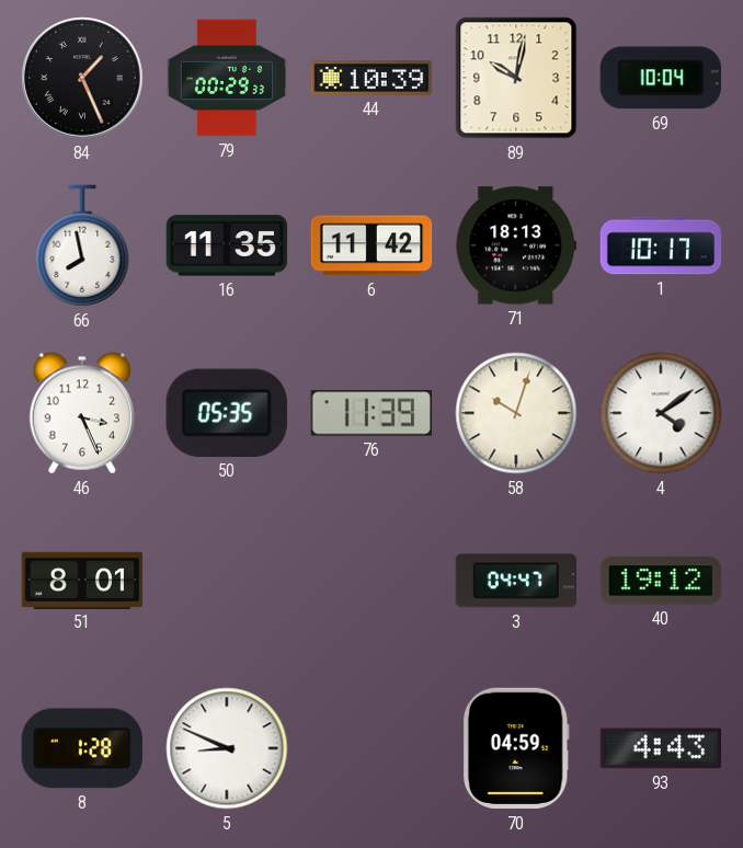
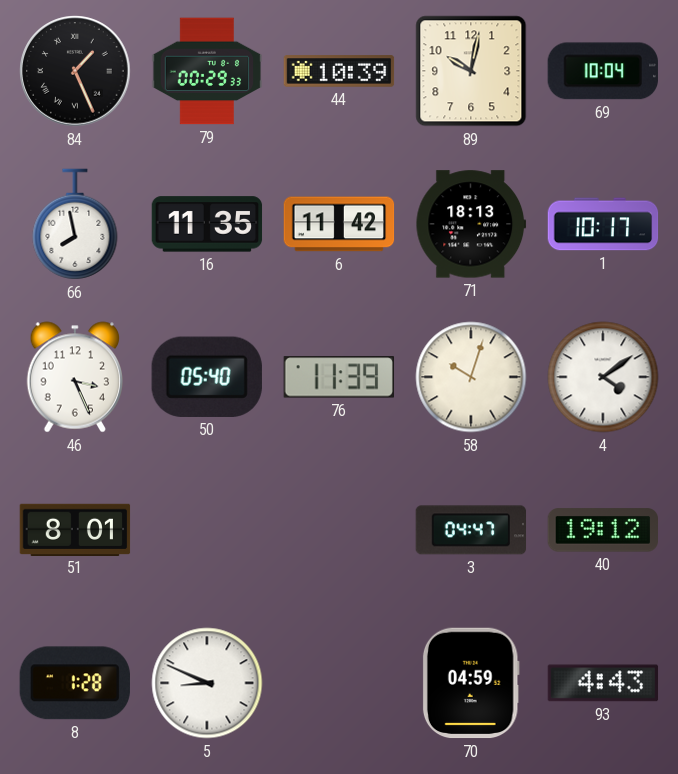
50: 05:35 -> 05:40
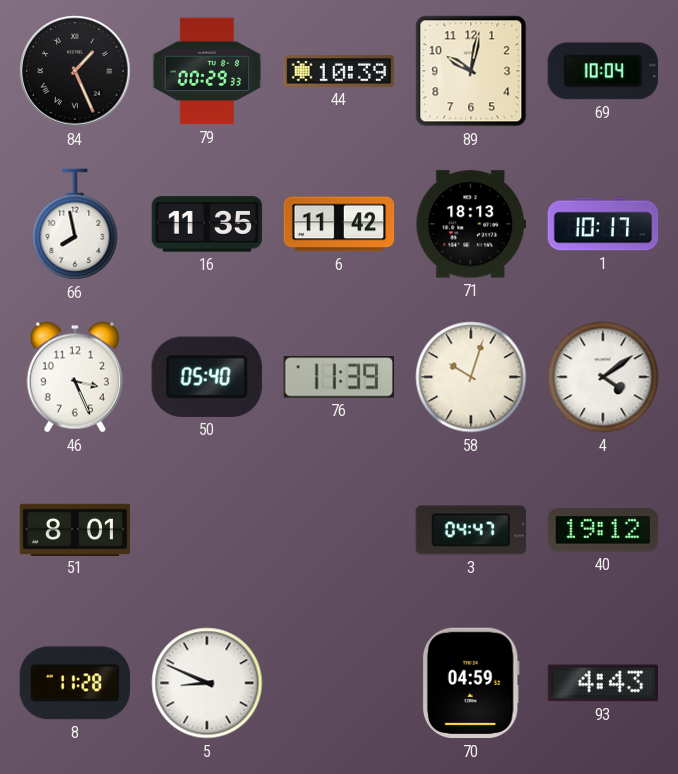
8: 1:28 -> 11:28
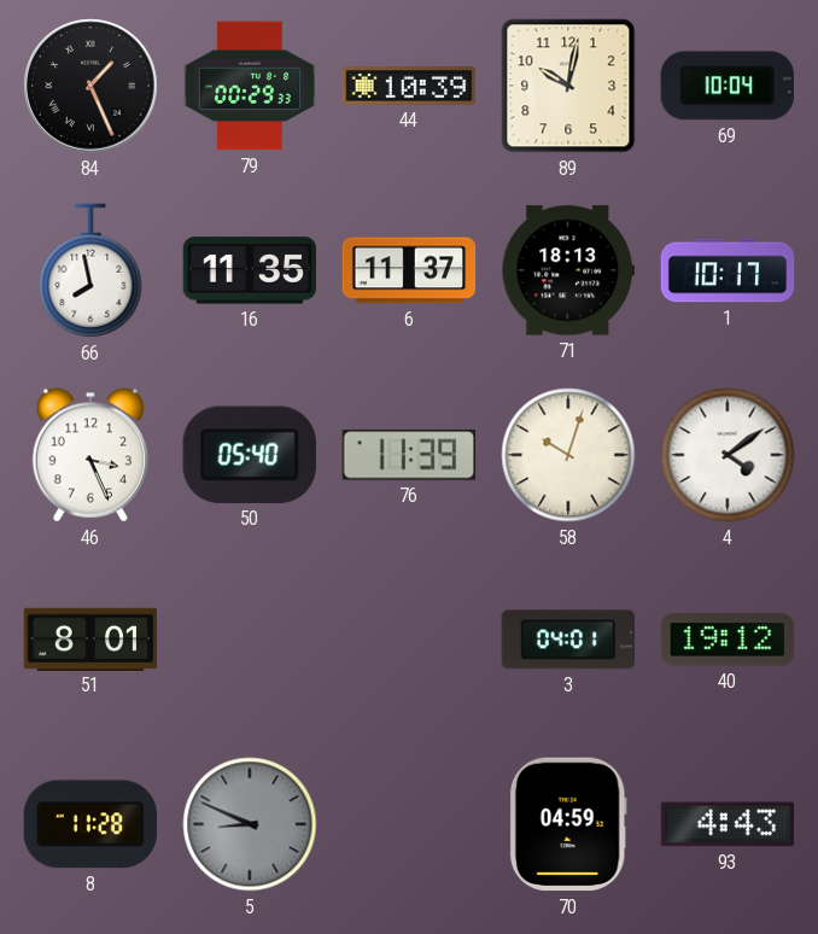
6: 11:42 -> 11:37
3: 04:47 -> 04:01
5 dial: white -> grey
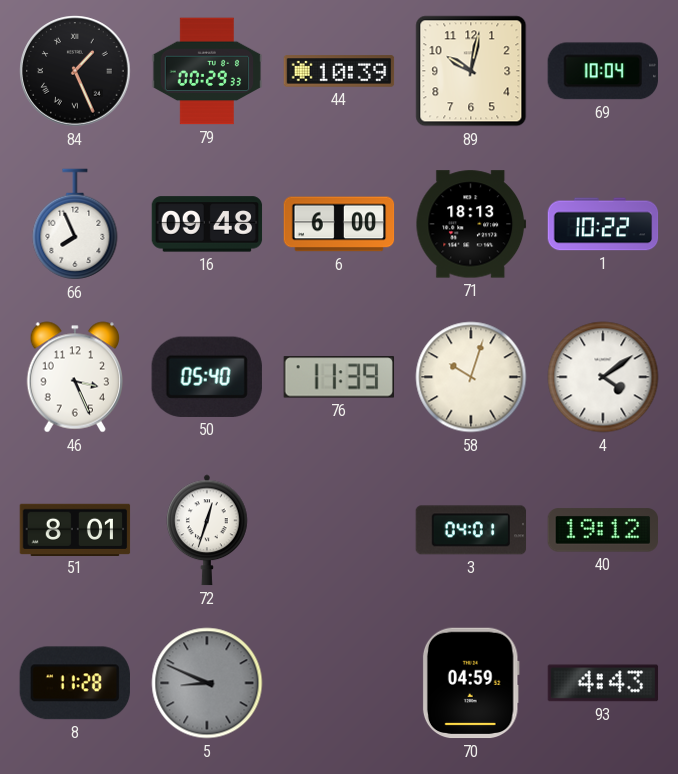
66: 7:58 -> 7:56
16: 11:35 -> 09:48
6: 11:37 -> 6:00
1: 10:17 -> 10:22
72: none -> 12:33
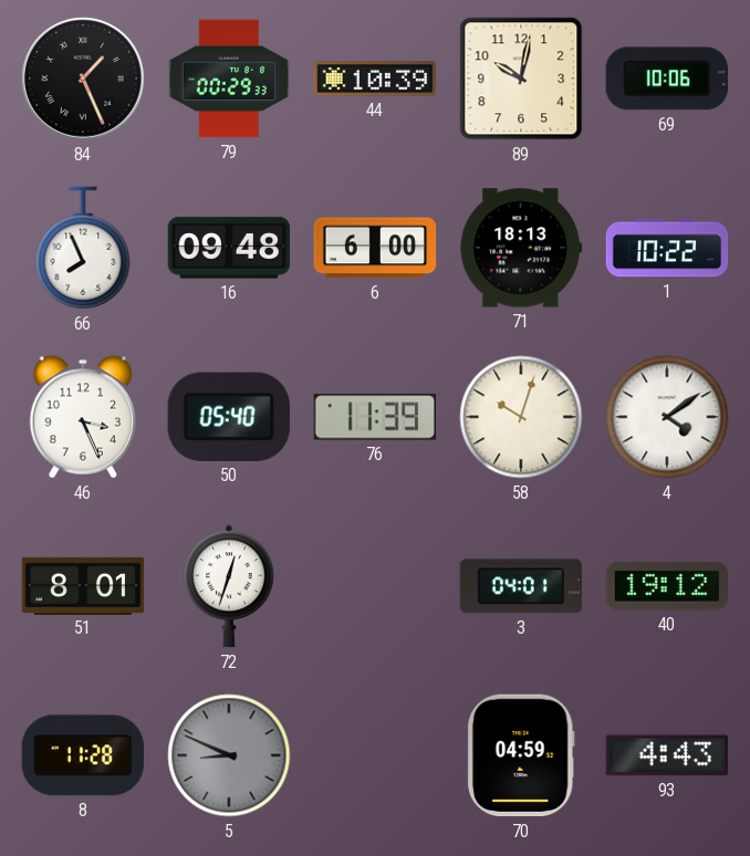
69: 10:04 -> 10:06
